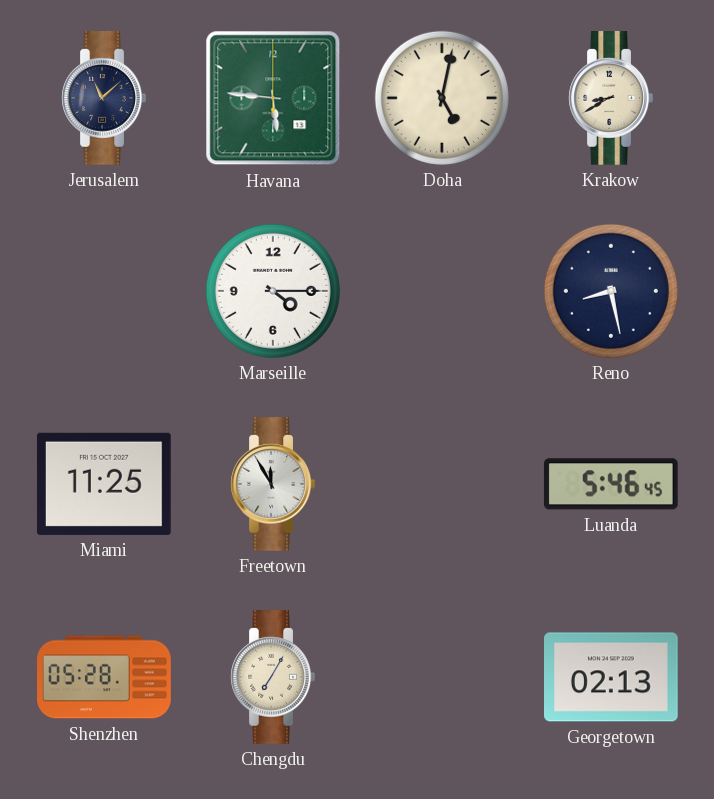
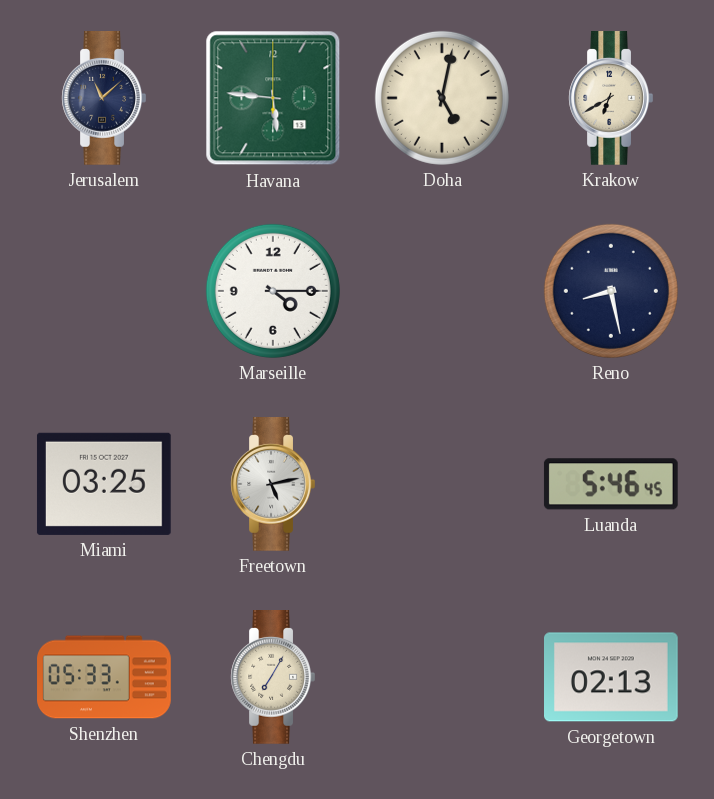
Krakow: 8:40 -> 6:40
Miami: 11:25 -> 03:25
Freetown: 11:55 -> 5:13
Shenzhen: 05:28 -> 05:33
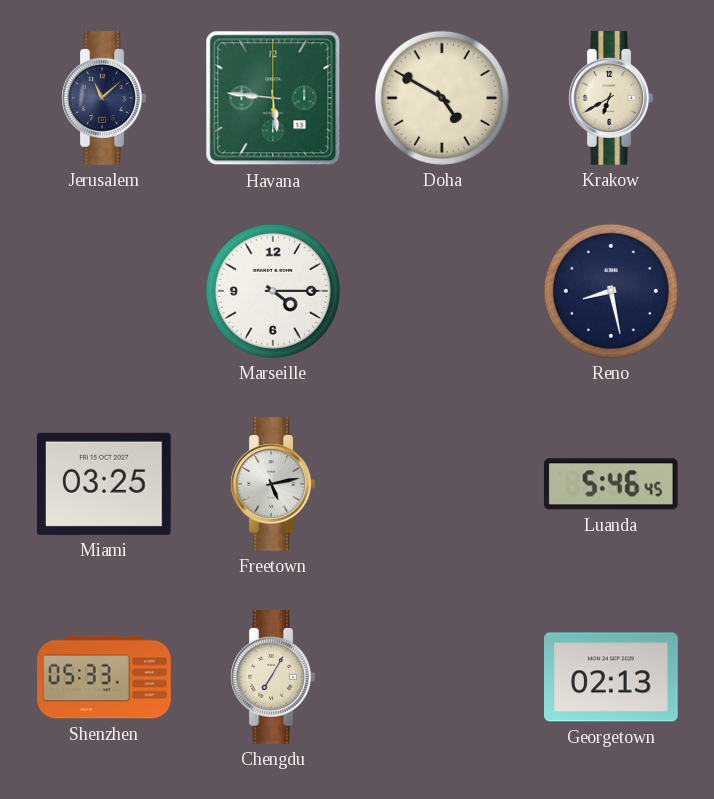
Doha: 5:02 -> 4:50
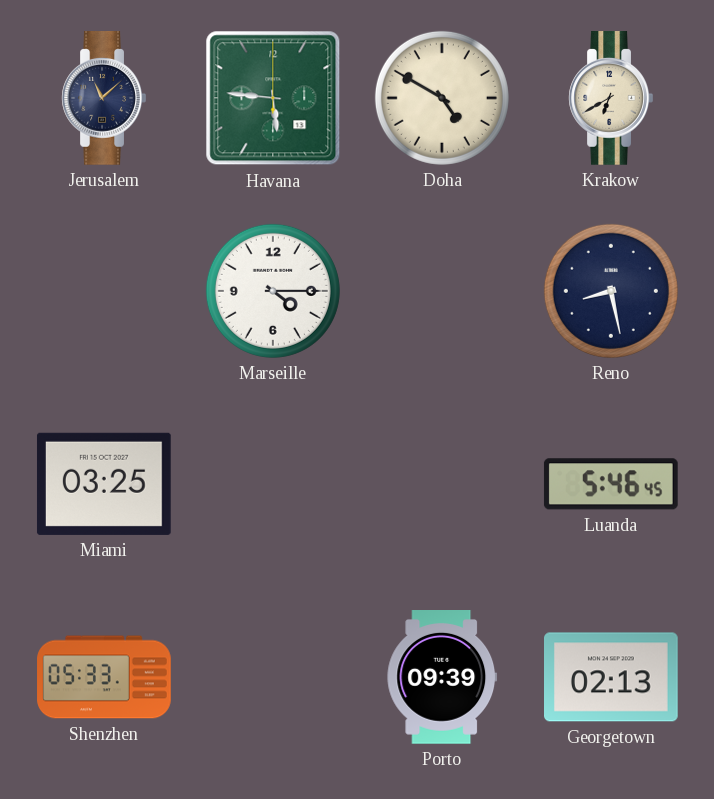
Freetown: 5:13 -> none
Chengdu: 7:05 -> none
Porto: none -> 09:39
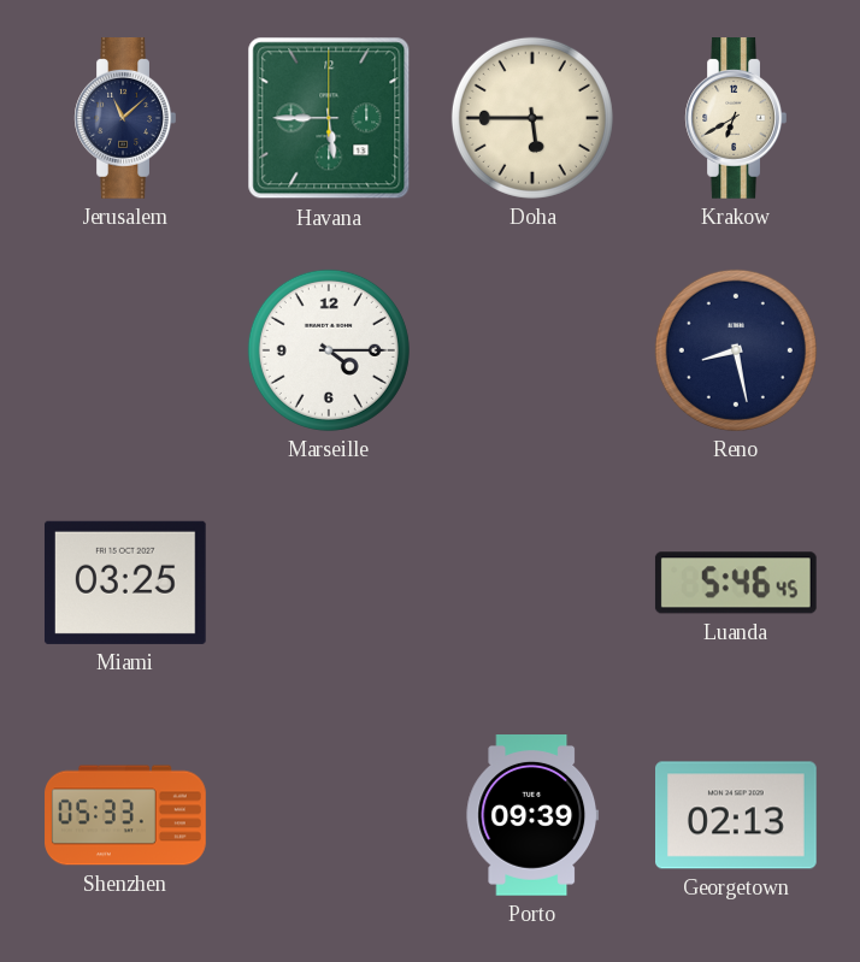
Havana: 5:46 -> 5:45
Doha: 4:50 -> 5:45
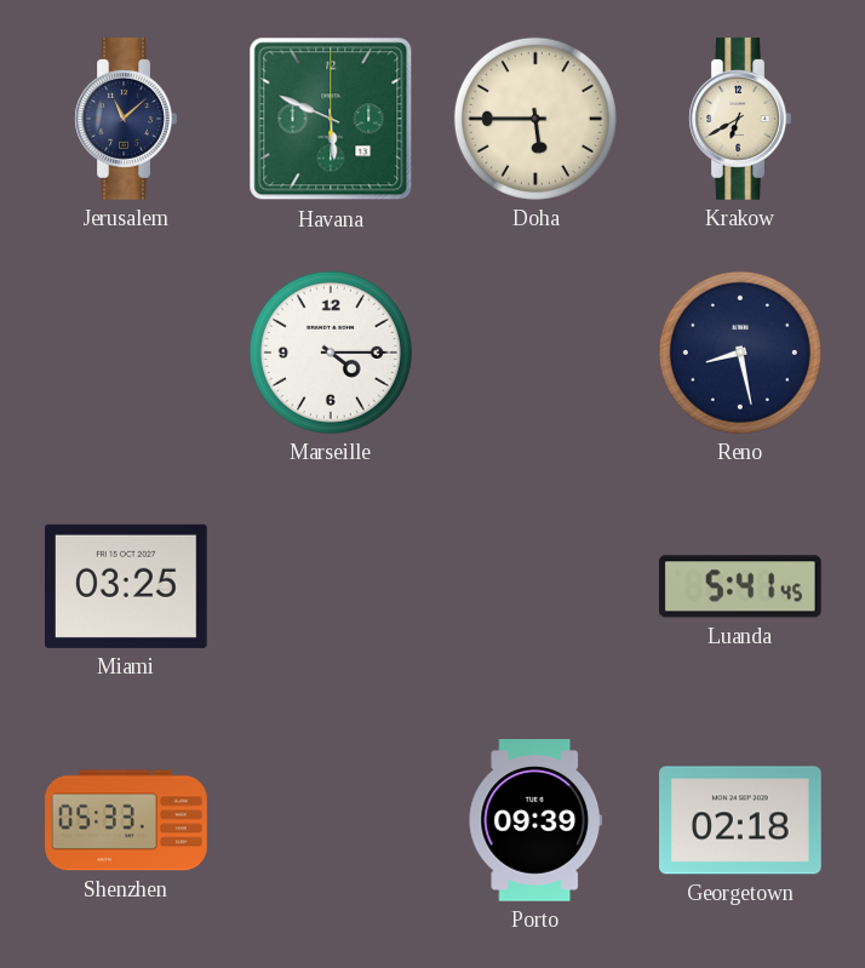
Havana: 5:45 -> 5:49
Luanda: 5:46 -> 5:41
Georgetown: 02:13 -> 02:18
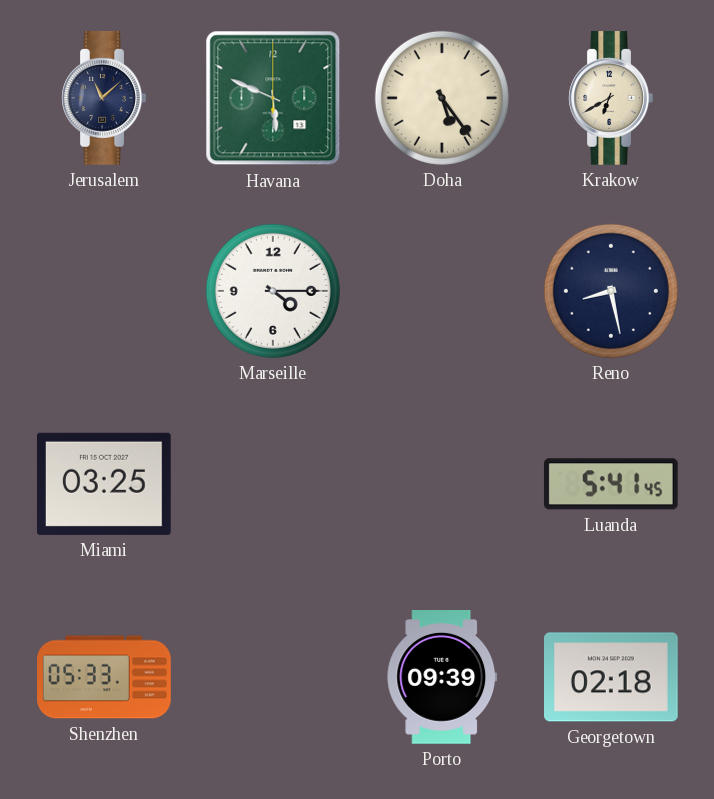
Doha: 5:45 -> 5:24
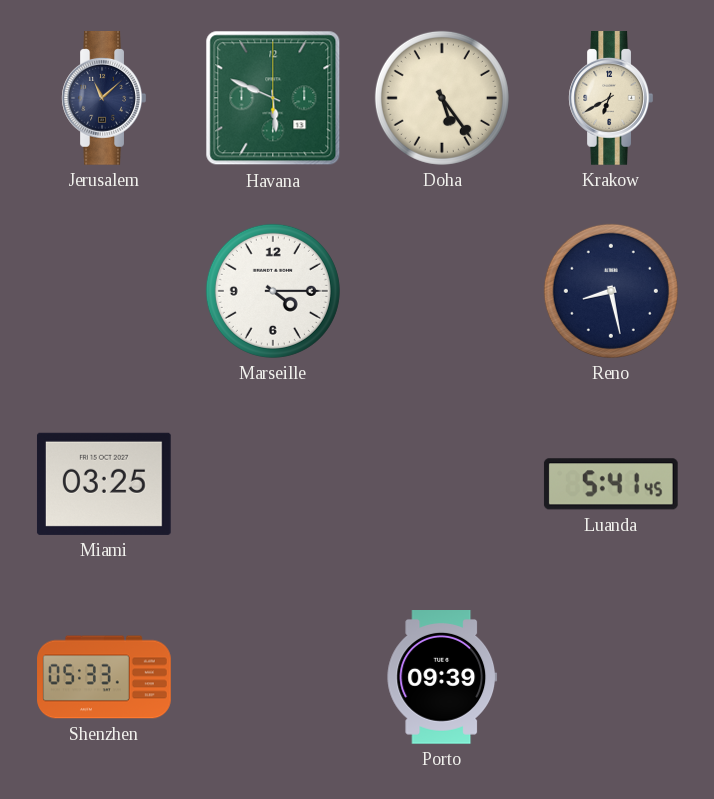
Georgetown: 02:18 -> none
